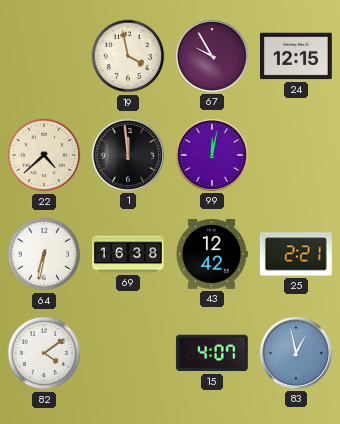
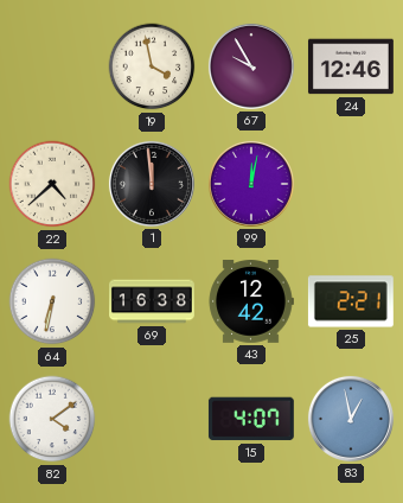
24: 12:15 -> 12:46
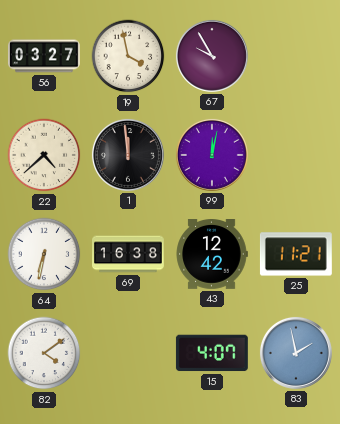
56: none -> 03:27
24: 12:46 -> none
25: 2:21 -> 11:21
83: 12:58 -> 1:58
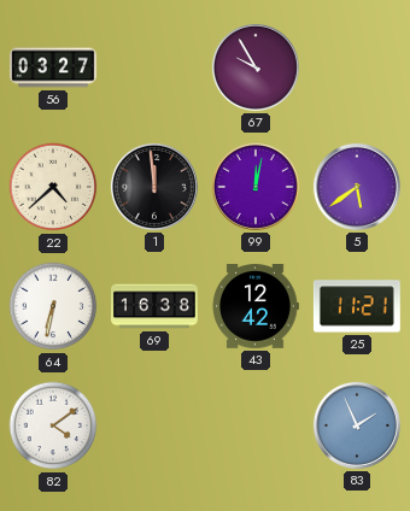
19: 3:58 -> none
5: none -> 5:39
15: 4:07 -> none
83: 1:58 -> 1:56
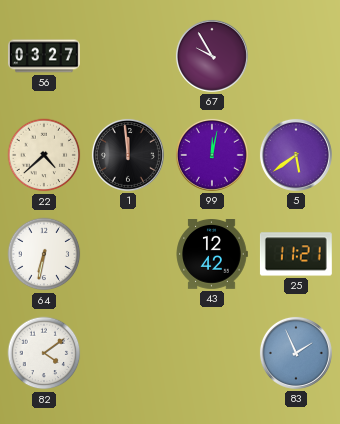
69: 16:38 -> none
